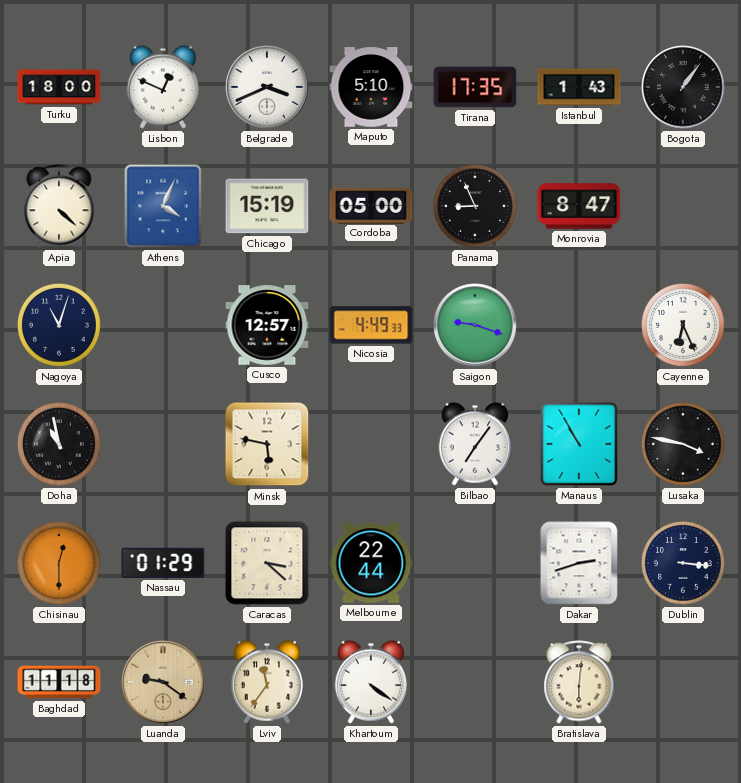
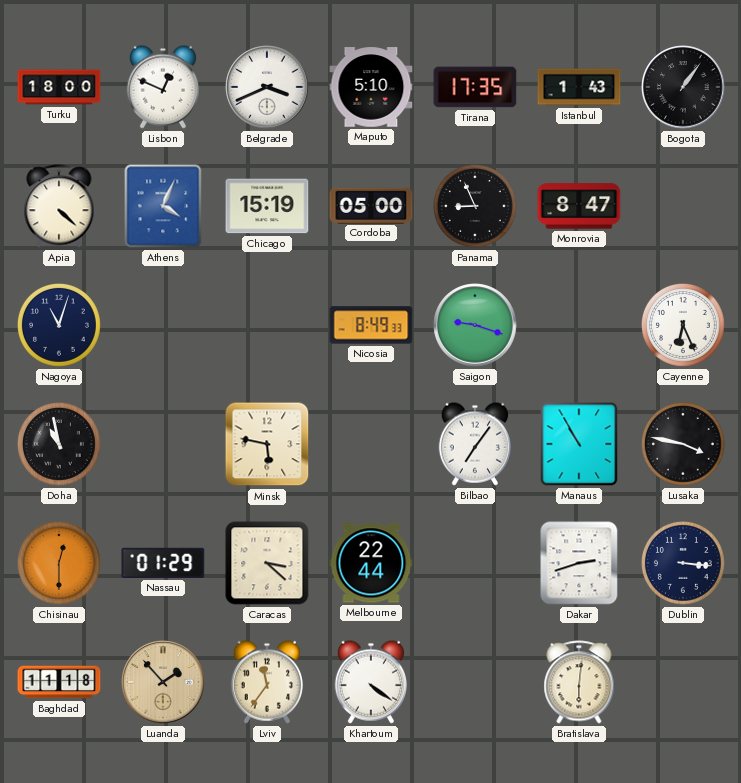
Cusco: 12:57 -> none
Nicosia: 4:49 -> 8:49
Luanda: 9:21 -> 1:53
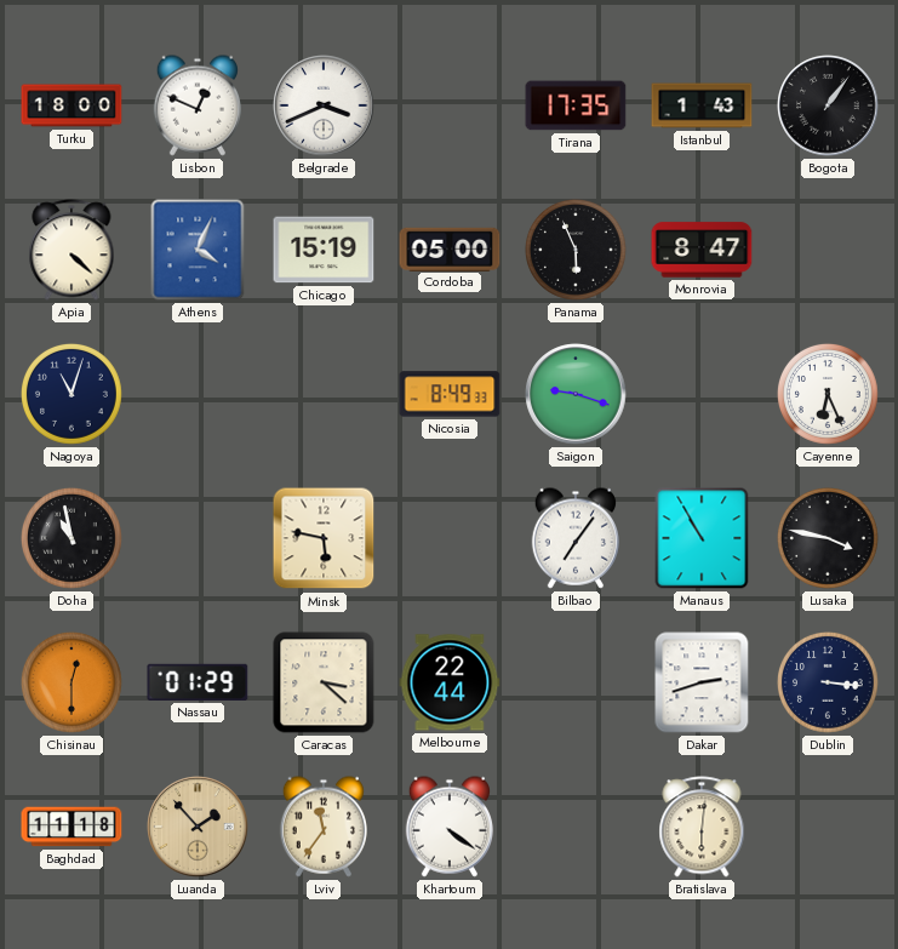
Maputo: 5:10 -> none
Panama: 8:56 -> 5:56
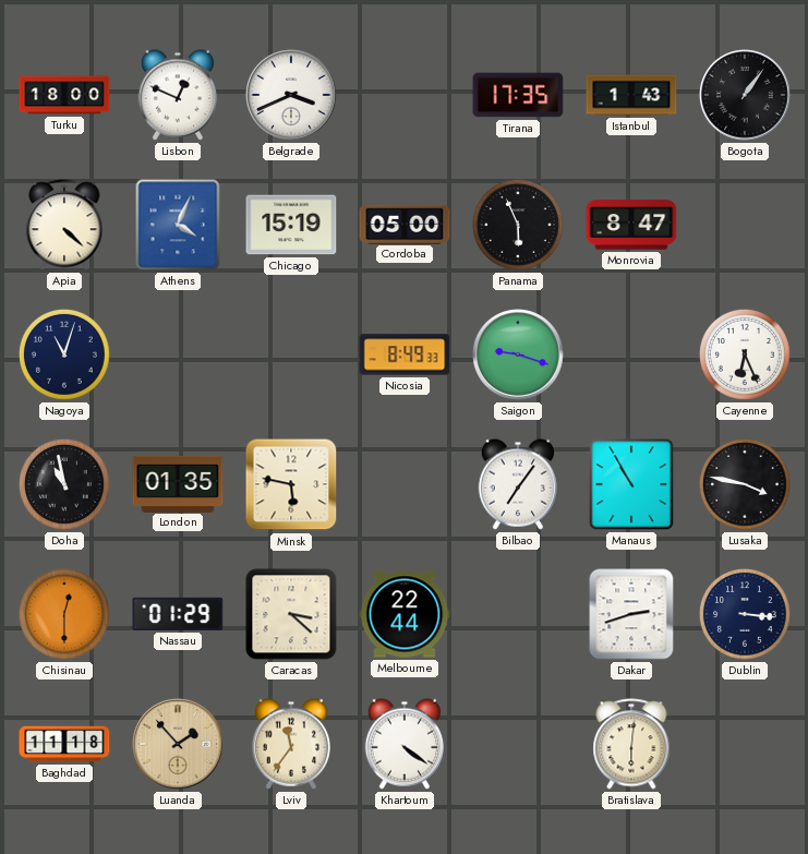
London: none -> 01:35
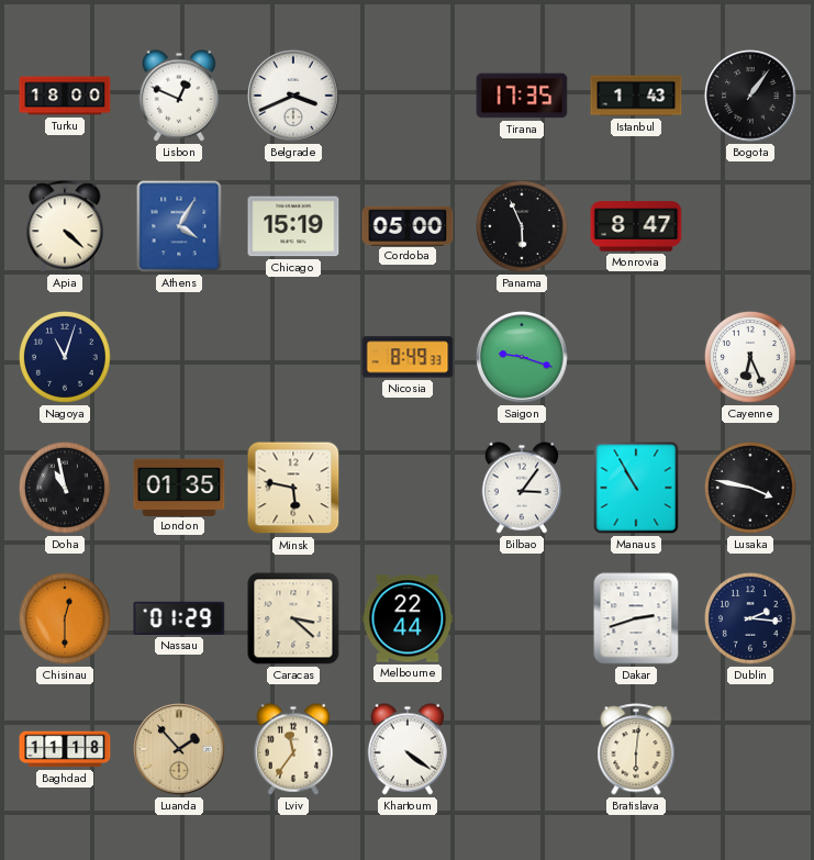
Athens: 4:04 -> 4:05
Bilbao: 7:06 -> 3:06
Dublin: 3:16 -> 2:16
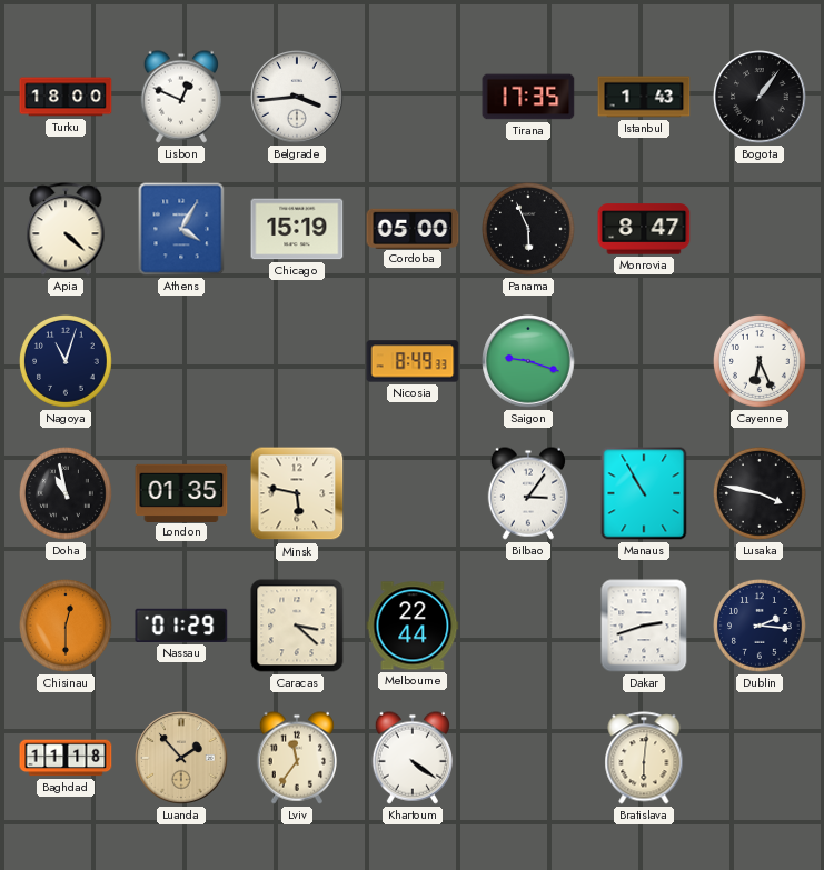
Belgrade: 3:41 -> 3:44
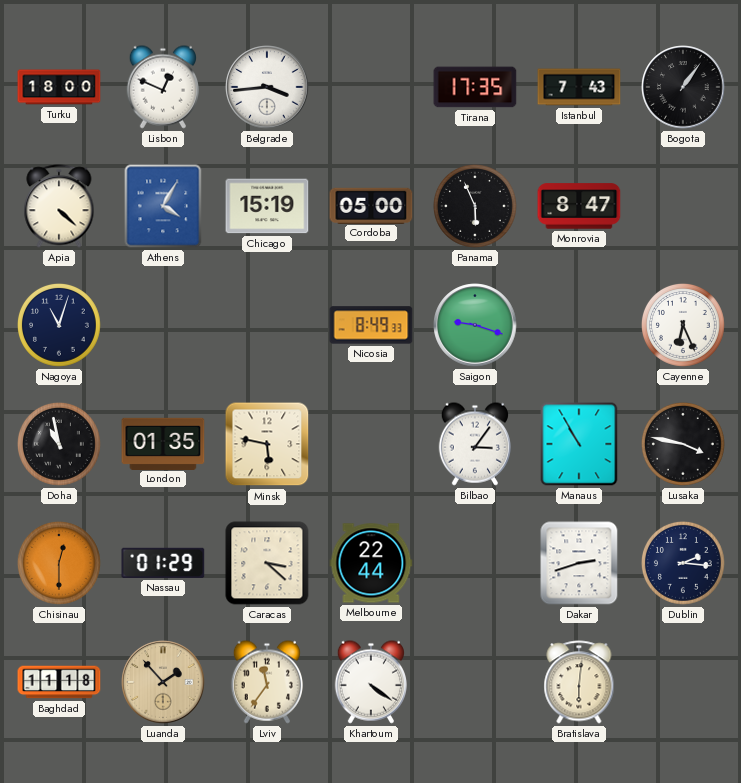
Istanbul: 1:43 -> 7:43
